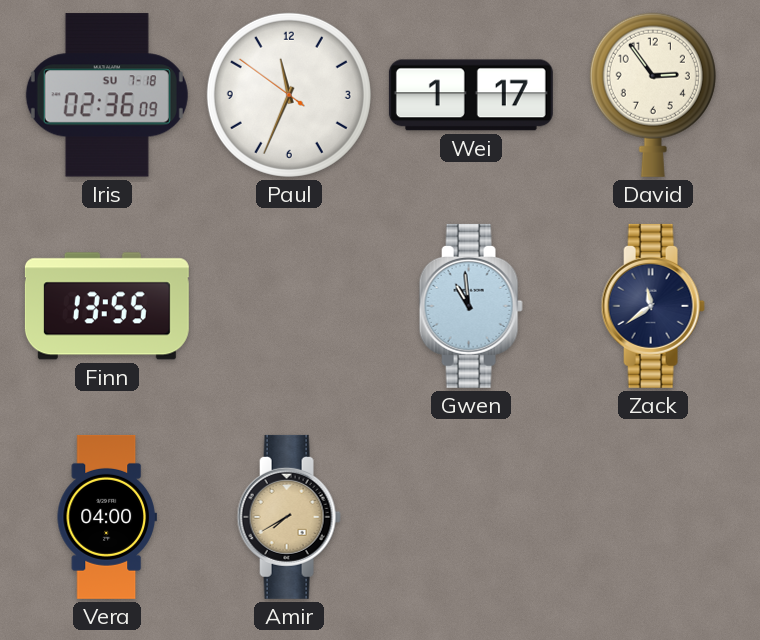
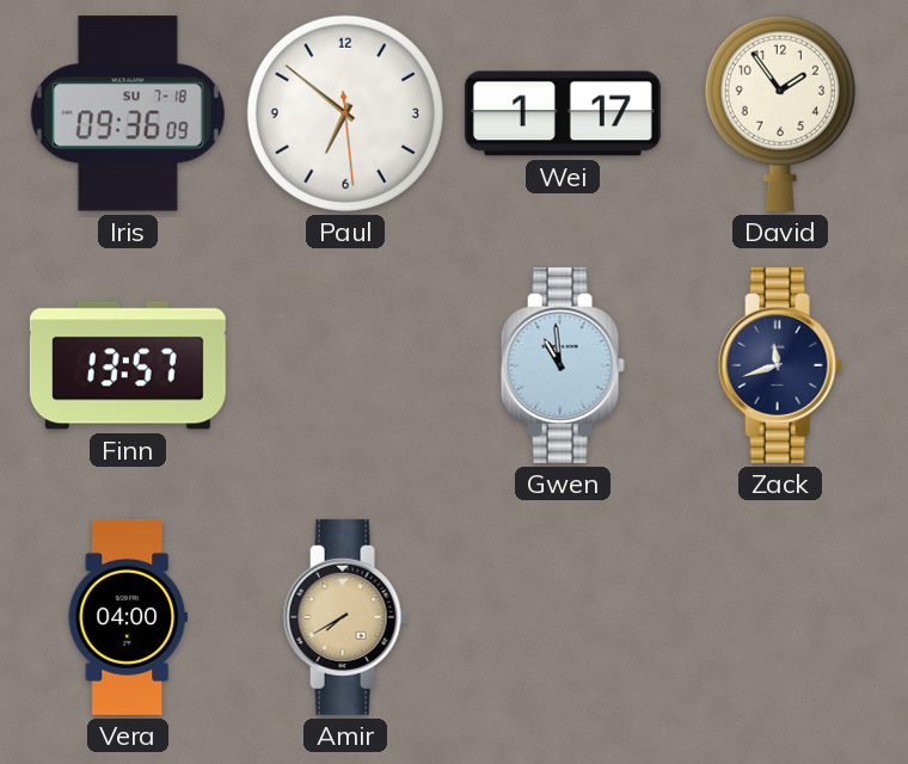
Iris: 02:36 -> 09:36
Paul: 11:33 -> 6:51
David: 2:54 -> 1:54
Finn: 13:55 -> 13:57
Zack: 11:39 -> 11:42
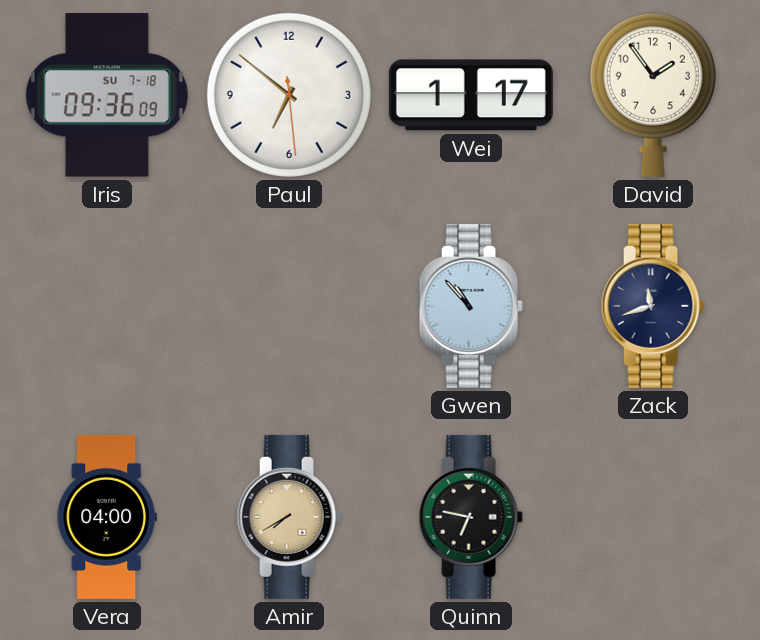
Finn: 13:57 -> none
Gwen: 10:59 -> 10:53
Quinn: none -> 6:47
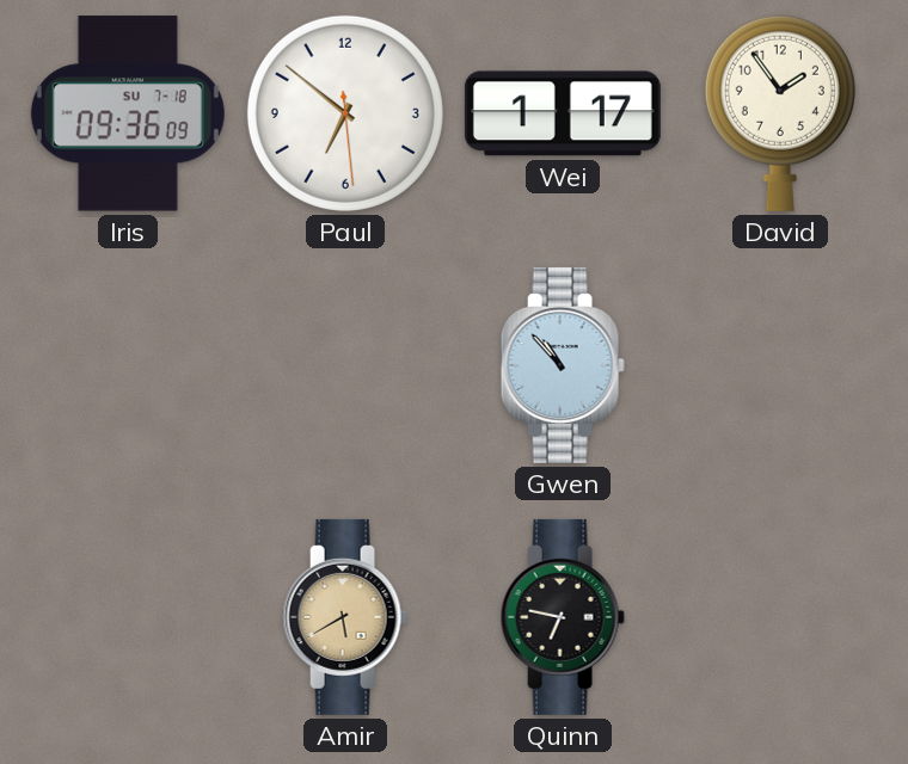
Zack: 11:42 -> none
Vera: 04:00 -> none
Amir: 7:40 -> 5:40
